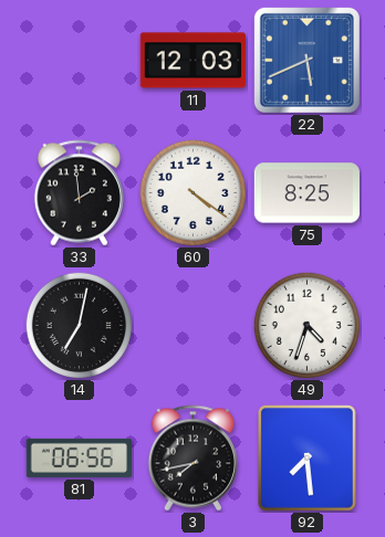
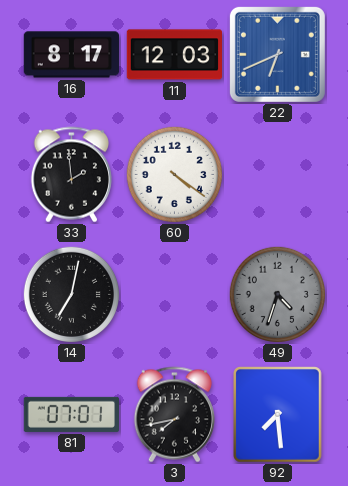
16: none -> 8:17
22: 5:41 -> 6:41
75: 8:25 -> none
49 dial: white -> grey
81: 06:56 -> 07:01
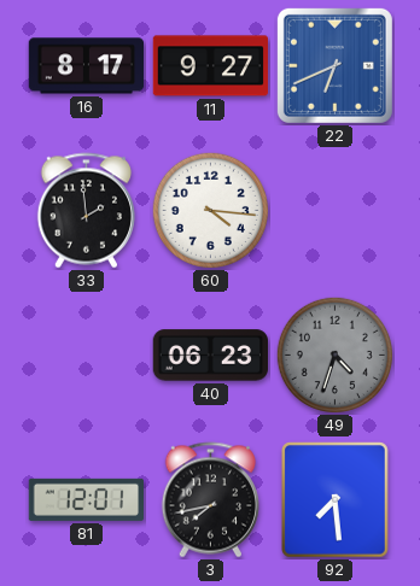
11: 12:03 -> 9:27
60: 4:21 -> 4:16
14: 7:02 -> none
40: none -> 06:23
81: 07:01 -> 12:01
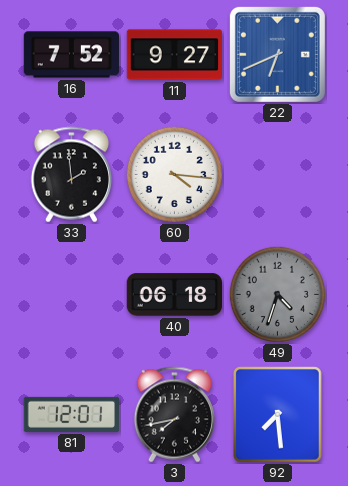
16: 8:17 -> 7:52
40: 06:23 -> 06:18
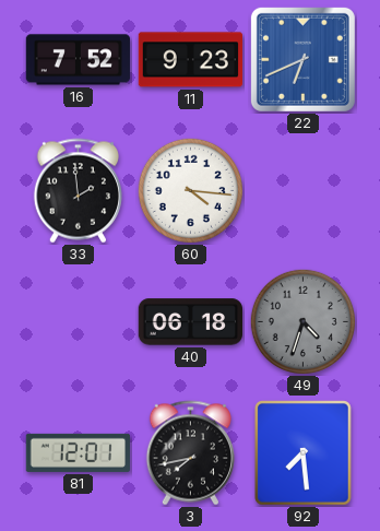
11: 9:27 -> 9:23
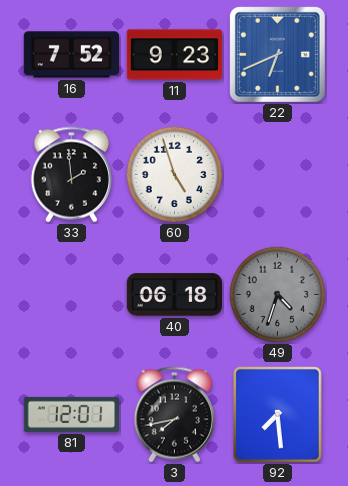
60: 4:16 -> 4:57
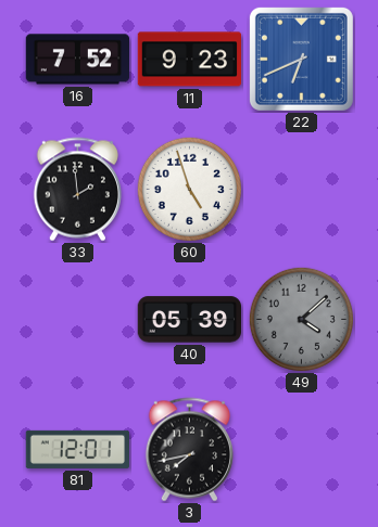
40: 06:18 -> 05:39
49: 4:33 -> 4:08
92: 7:29 -> none
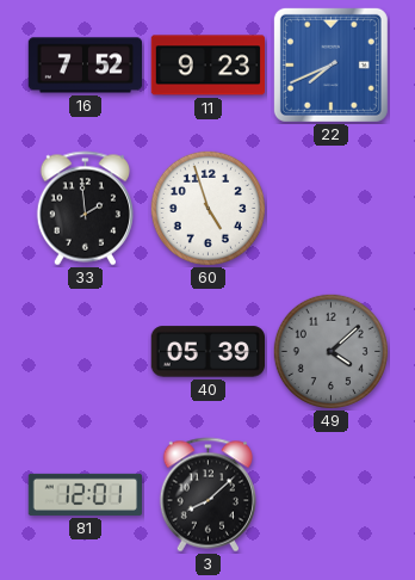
22: 6:41 -> 7:41
3: 7:43 -> 8:08
